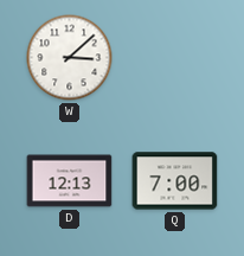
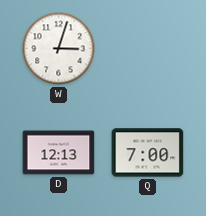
W: 3:08 -> 3:03
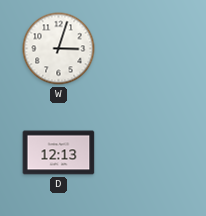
Q: 7:00 -> none
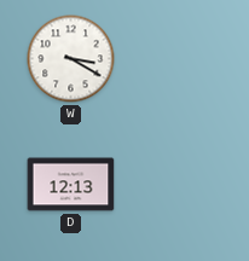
W: 3:03 -> 3:20
